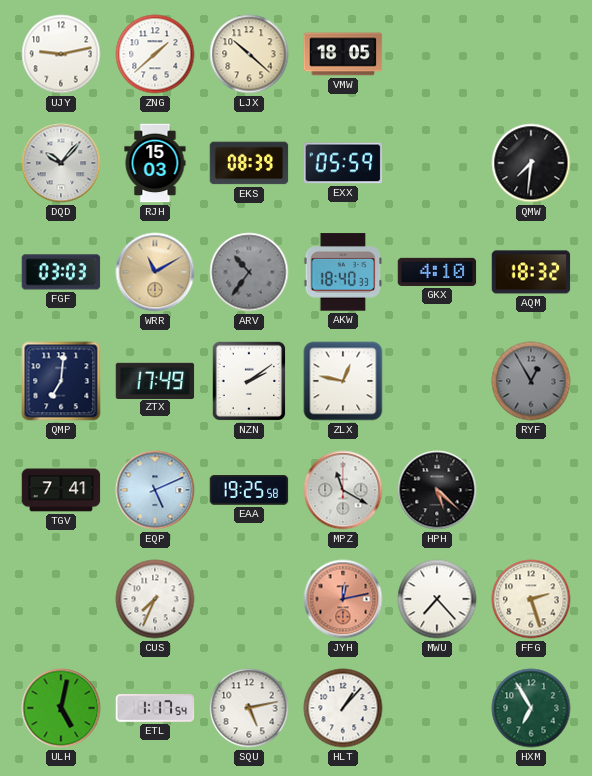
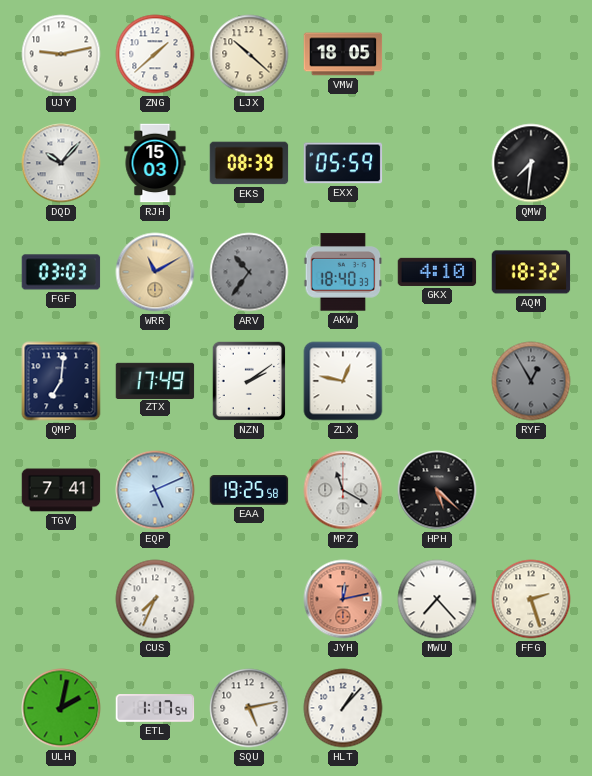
ULH: 5:02 -> 2:02
HXM: 6:55 -> none
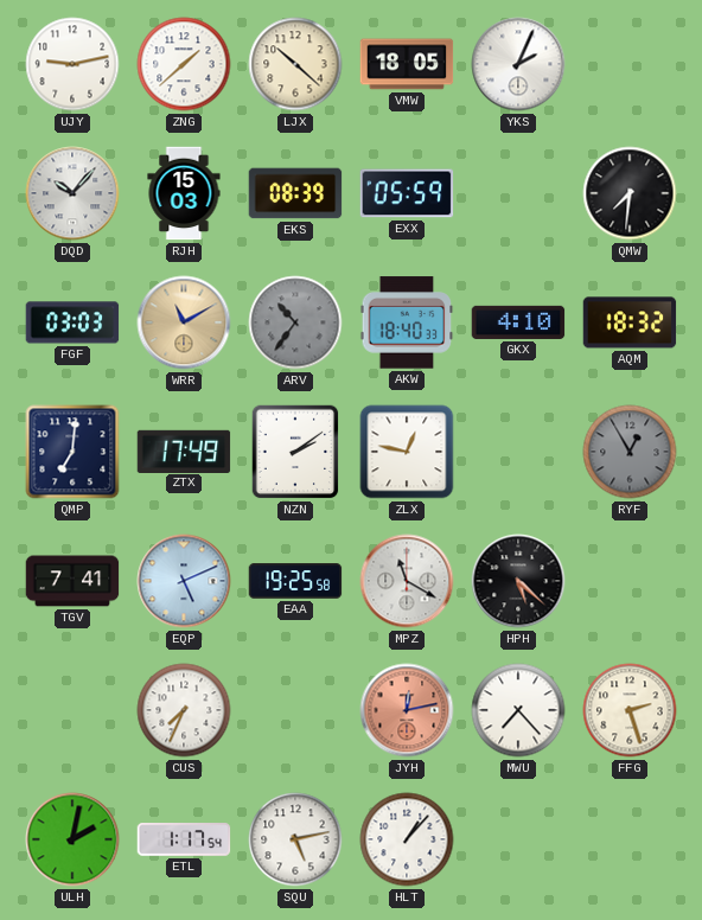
YKS: none -> 2:04
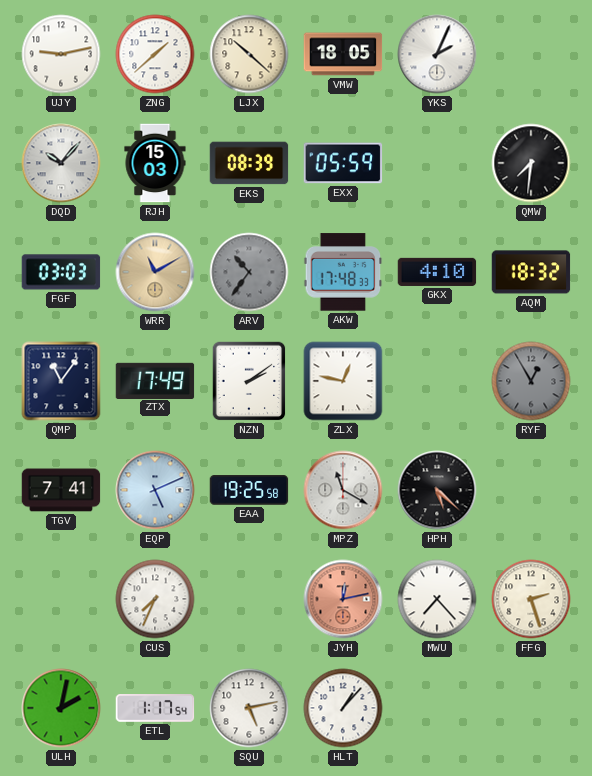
AKW: 18:40 -> 17:48
QMP: 7:01 -> 11:06
